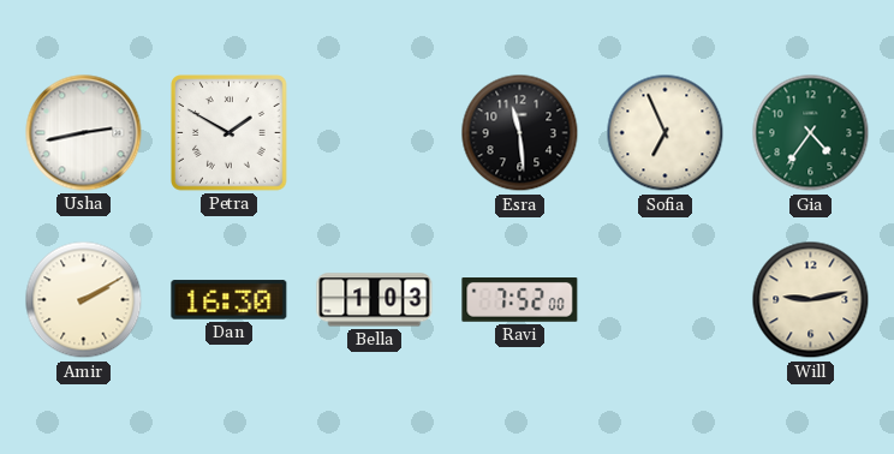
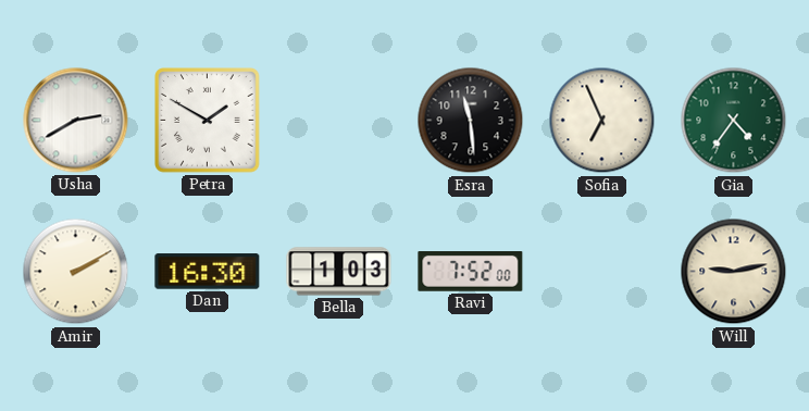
Usha: 2:43 -> 2:40
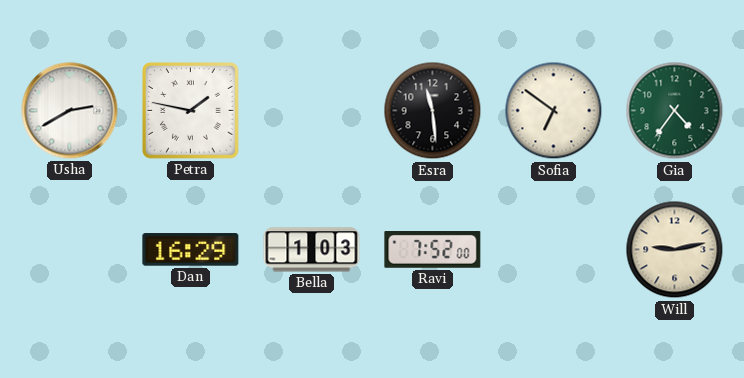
Petra: 1:50 -> 1:47
Sofia: 6:56 -> 6:51
Amir: 2:10 -> none
Dan: 16:30 -> 16:29
